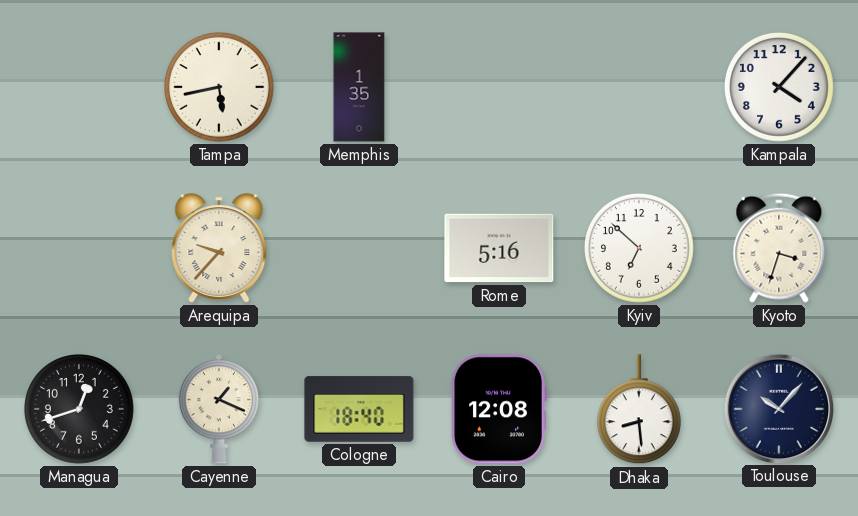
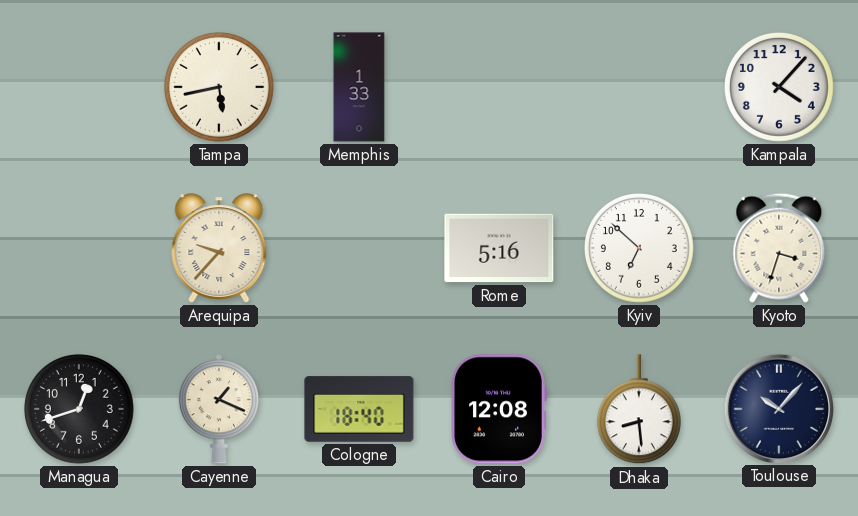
Memphis: 1:35 -> 1:33
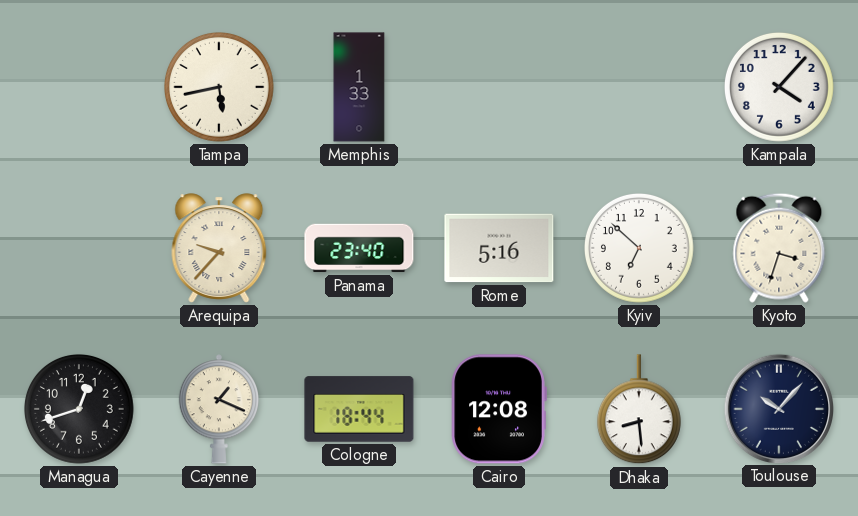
Panama: none -> 23:40
Cologne: 18:40 -> 18:44
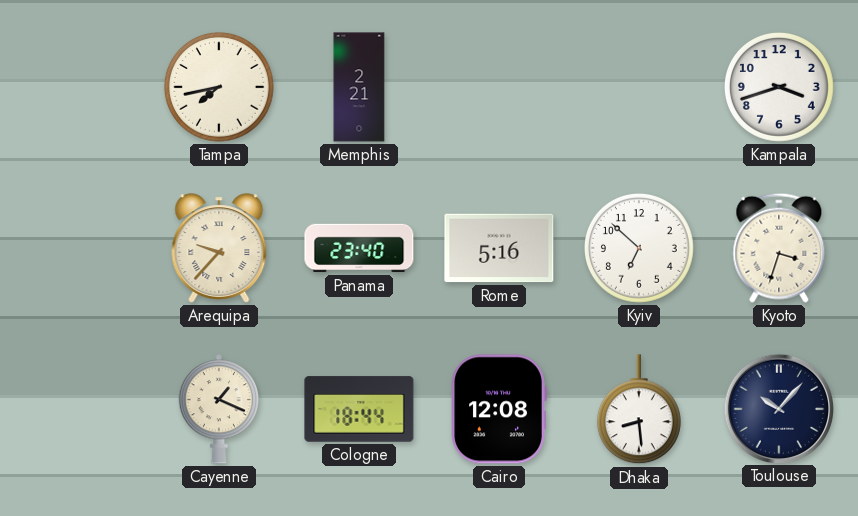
Tampa: 5:43 -> 7:43
Memphis: 1:33 -> 2:21
Kampala: 4:07 -> 3:42
Managua: 12:42 -> none
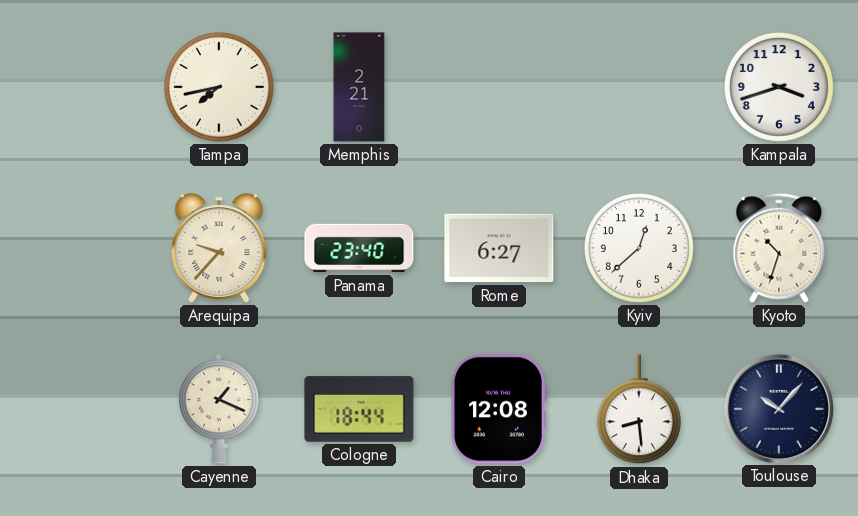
Rome: 5:16 -> 6:27
Kyiv: 6:52 -> 12:38
Kyoto: 3:33 -> 10:33
